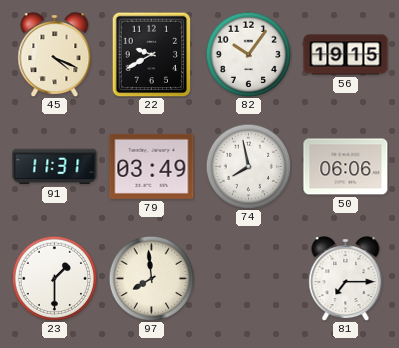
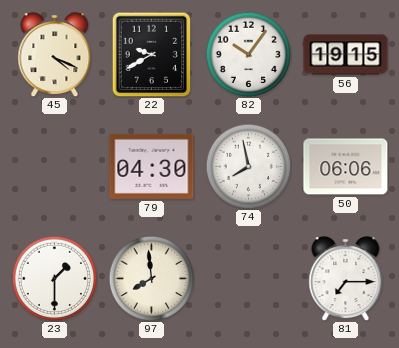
91: 11:31 -> none
79: 03:49 -> 04:30
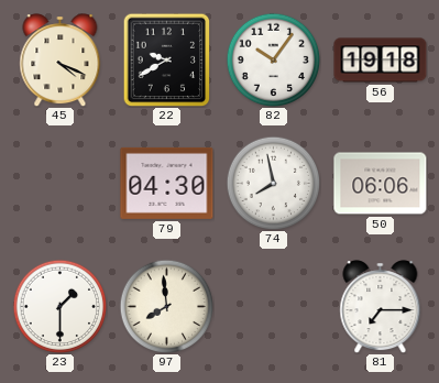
56: 19:15 -> 19:18
